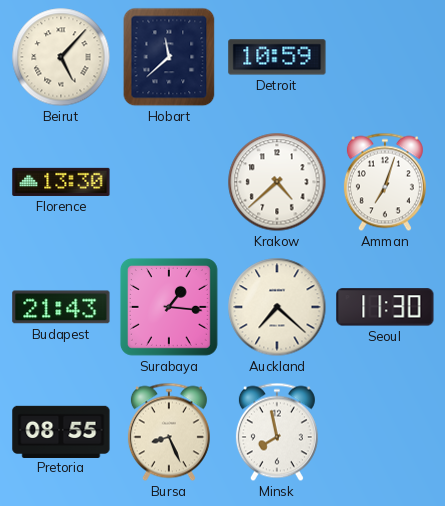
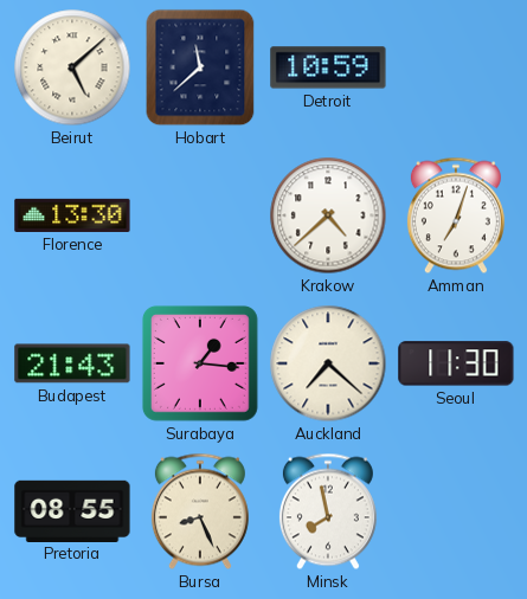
Beirut: 5:07 -> 5:08
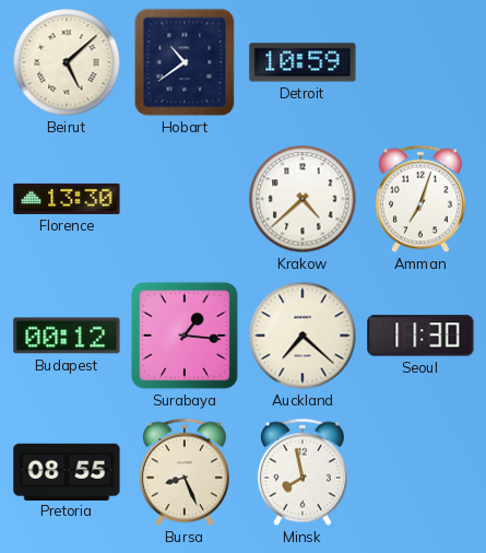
Hobart: 11:38 -> 10:39
Budapest: 21:43 -> 00:12
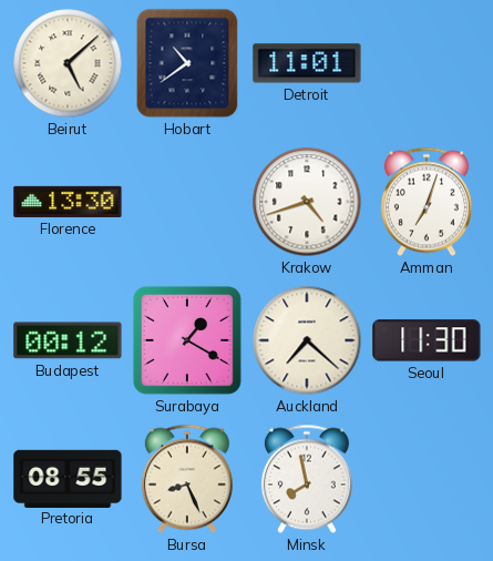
Detroit: 10:59 -> 11:01
Krakow: 4:38 -> 4:42
Surabaya: 1:16 -> 1:20
